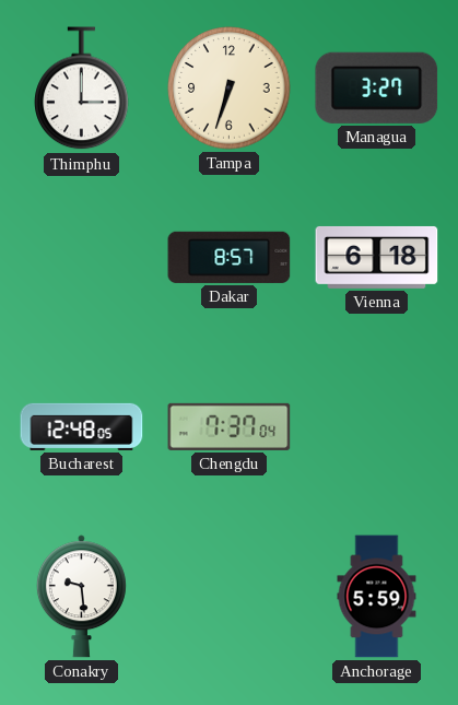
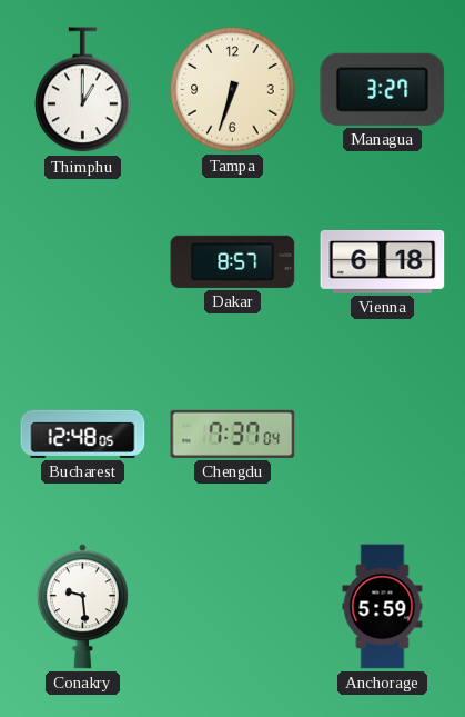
Thimphu: 3:00 -> 1:00
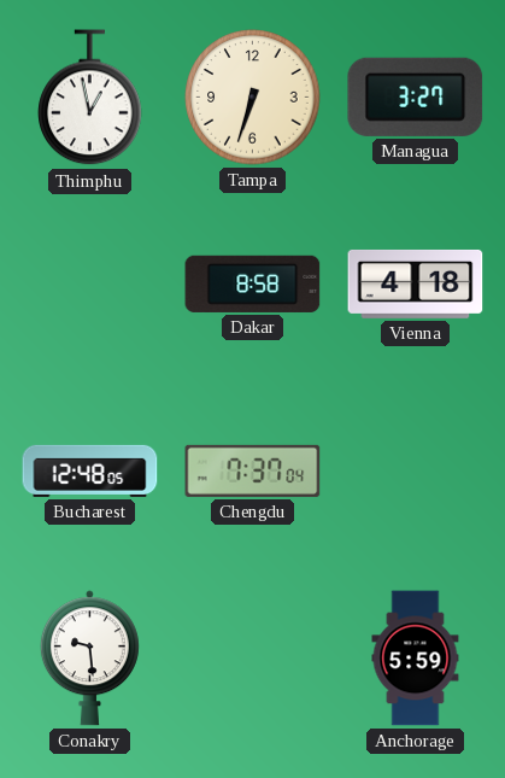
Thimphu: 1:00 -> 12:58
Dakar: 8:57 -> 8:58
Vienna: 6:18 -> 4:18
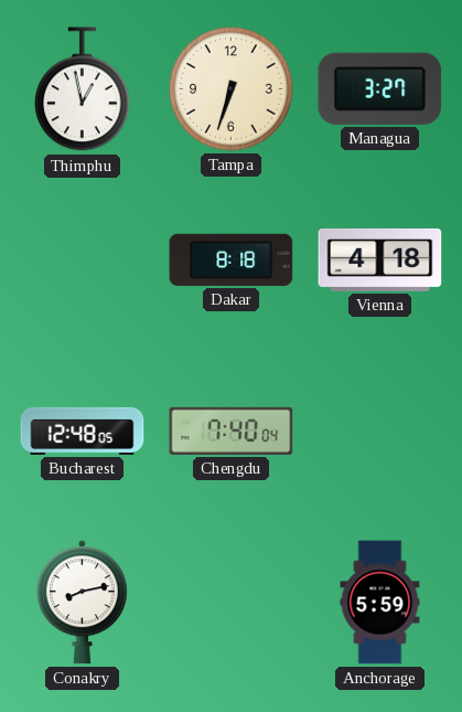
Dakar: 8:58 -> 8:18
Chengdu: 7:37 -> 7:40
Conakry: 9:29 -> 8:13
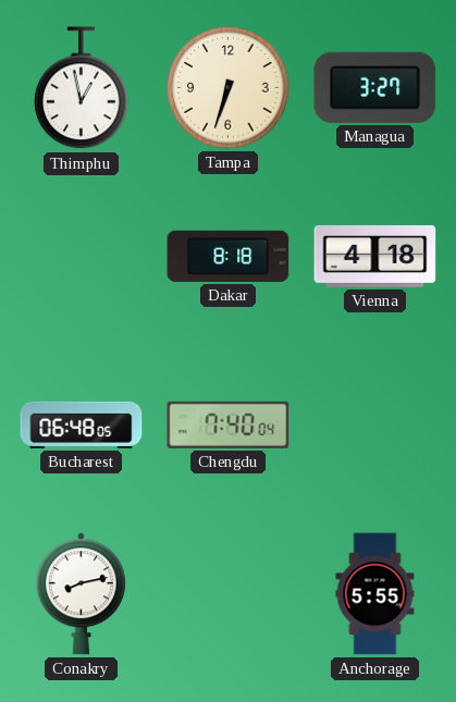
Bucharest: 12:48 -> 06:48
Anchorage: 5:59 -> 5:55
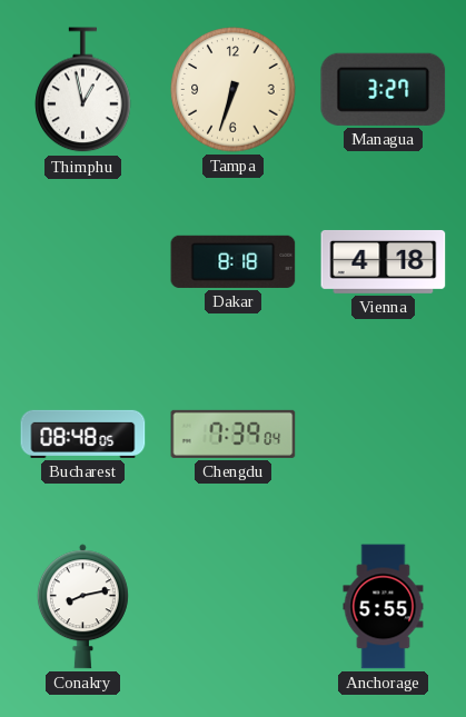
Bucharest: 06:48 -> 08:48
Chengdu: 7:40 -> 7:39
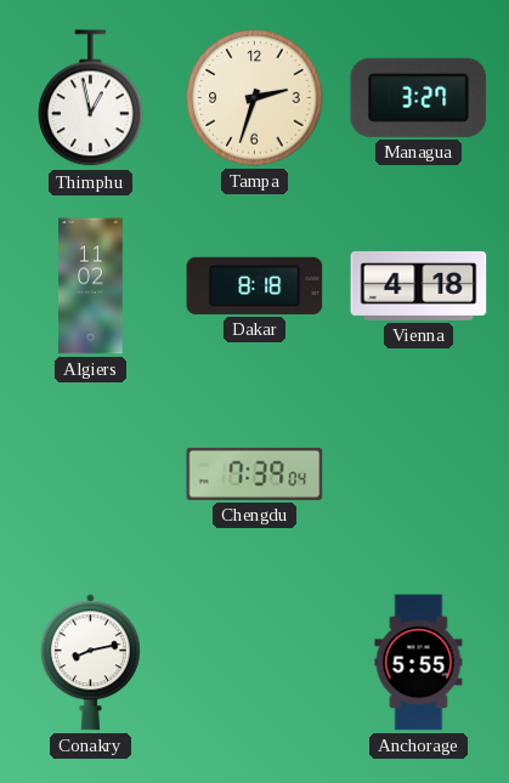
Tampa: 6:33 -> 2:33
Algiers: none -> 11:02
Bucharest: 08:48 -> none
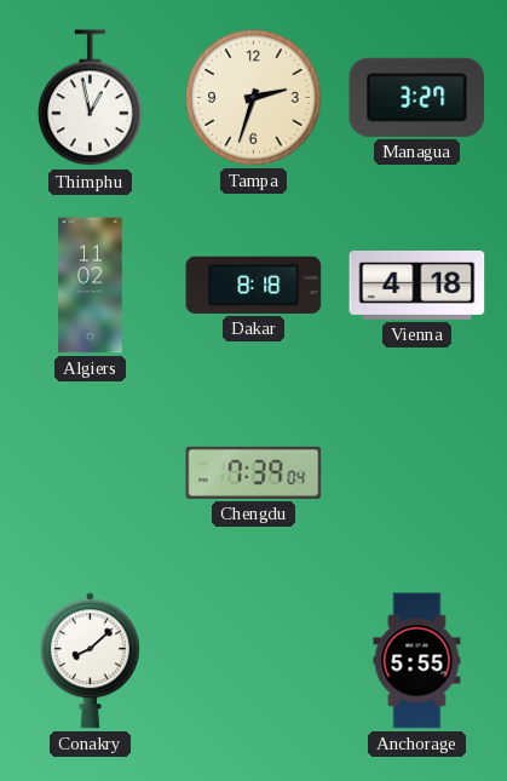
Conakry: 8:13 -> 8:08
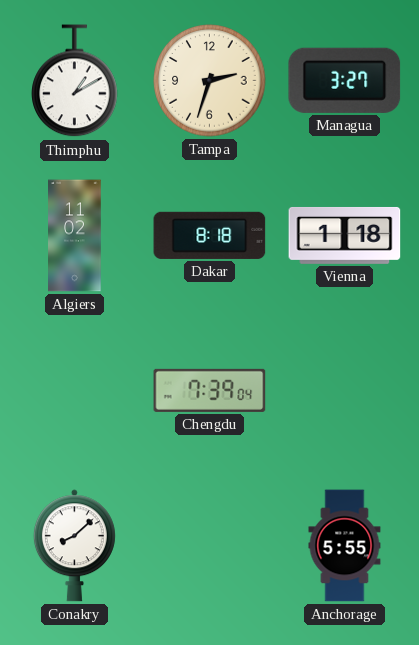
Thimphu: 12:58 -> 1:10
Vienna: 4:18 -> 1:18
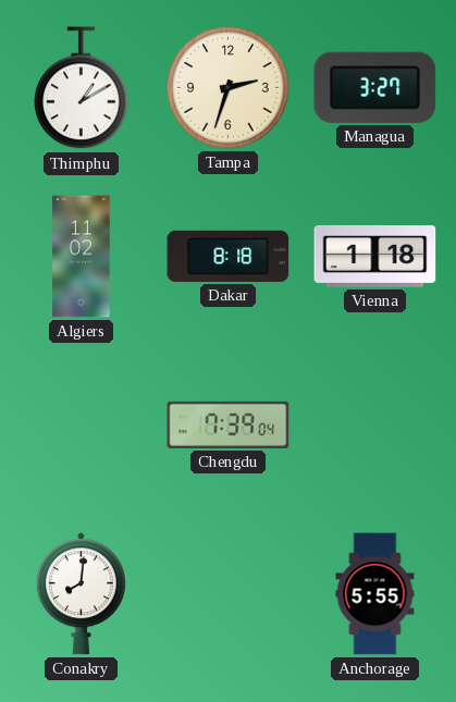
Conakry: 8:08 -> 8:01
